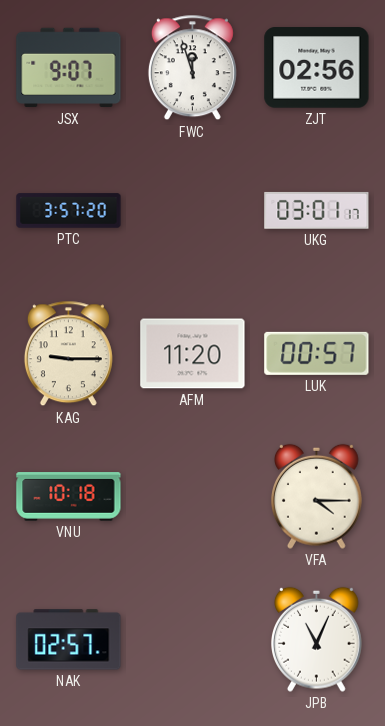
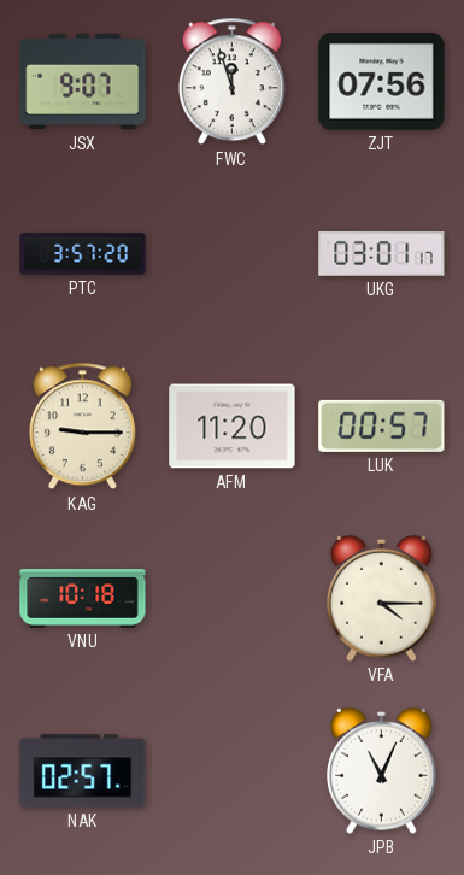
ZJT: 02:56 -> 07:56
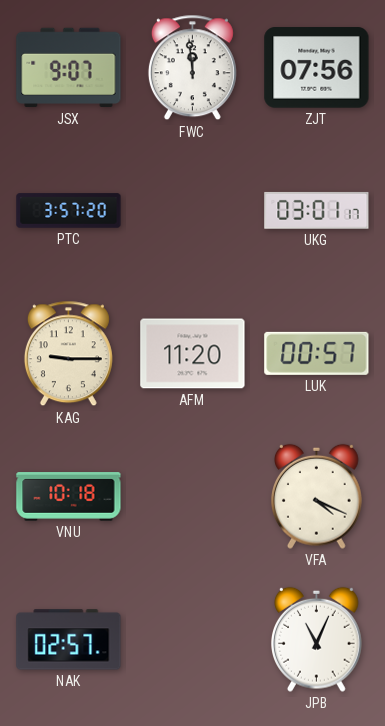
FWC: 11:57 -> 11:59
VFA: 4:15 -> 4:19
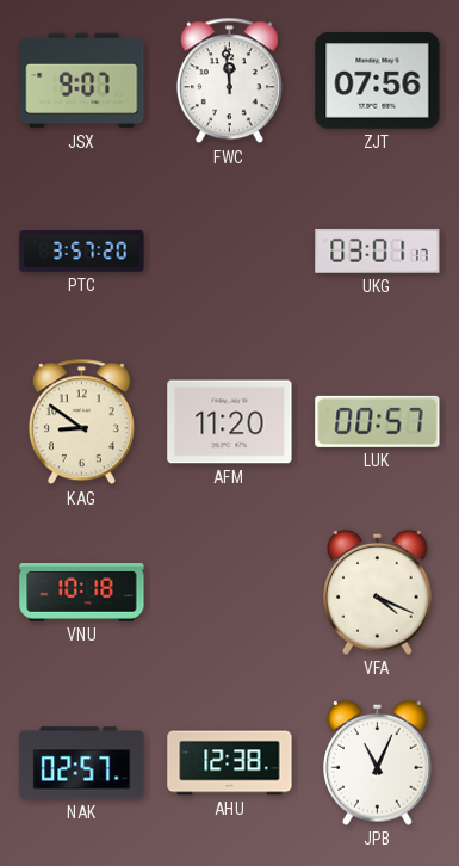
KAG: 9:15 -> 8:51
AHU: none -> 12:38
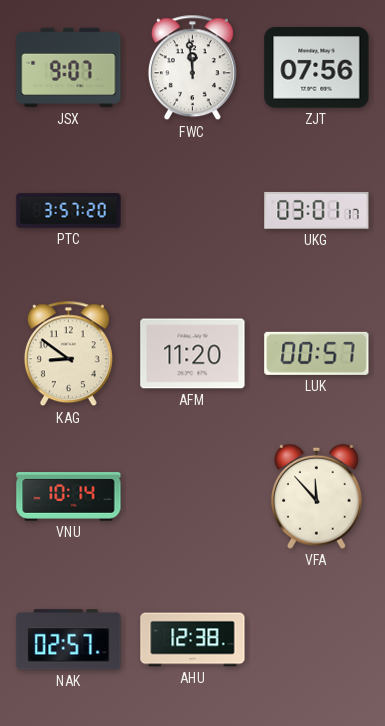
VNU: 10:18 -> 10:14
VFA: 4:19 -> 11:53
JPB: 11:04 -> none
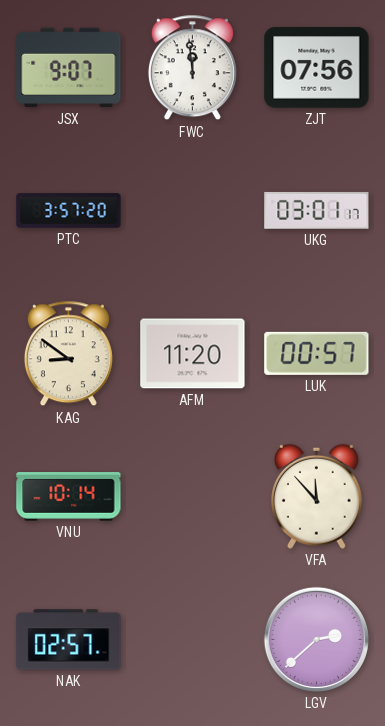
AHU: 12:38 -> none
LGV: none -> 2:38
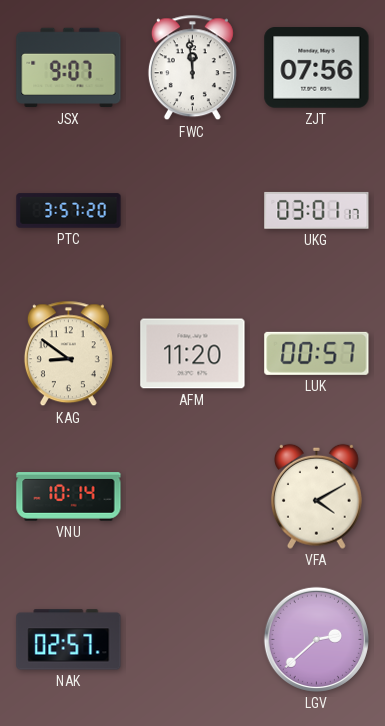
VFA: 11:53 -> 4:10
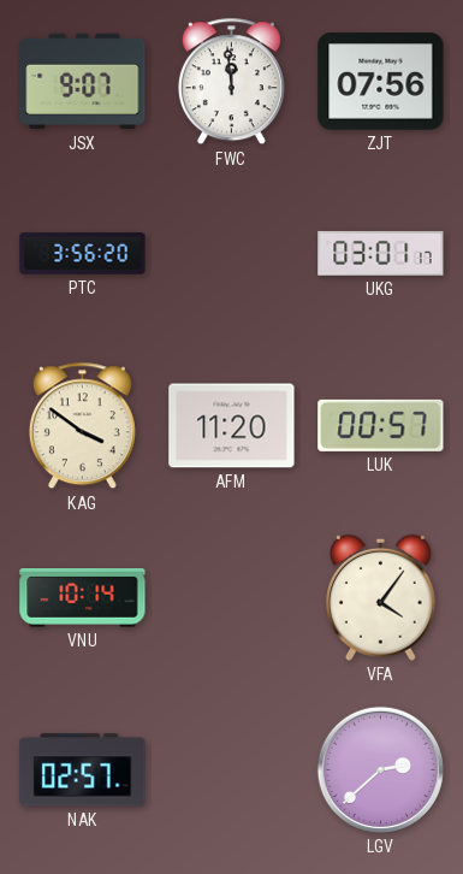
PTC: 3:57 -> 3:56
KAG: 8:51 -> 3:51
VFA: 4:10 -> 4:06
